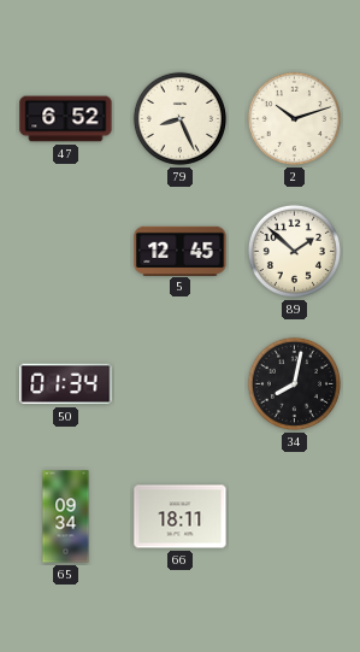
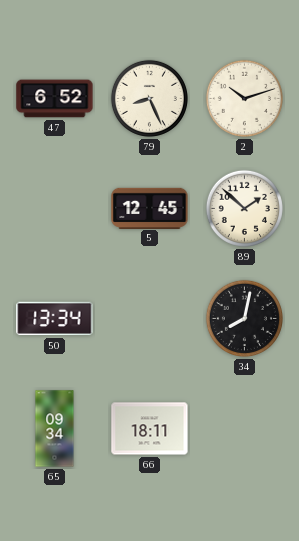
50: 01:34 -> 13:34
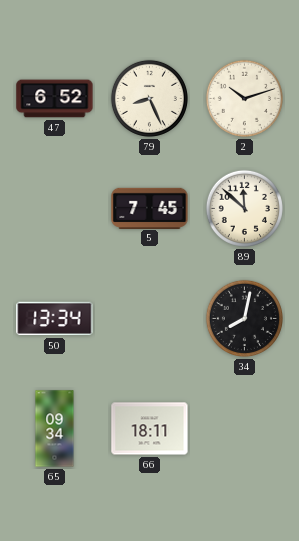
5: 12:45 -> 7:45
89: 1:52 -> 11:52
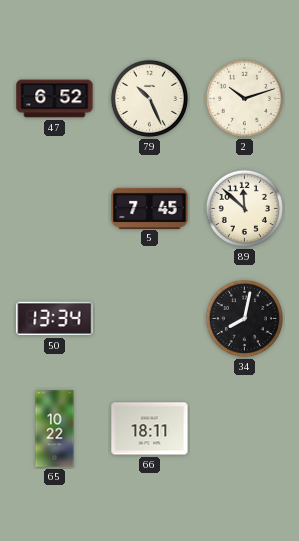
79: 8:26 -> 10:26
65: 09:34 -> 10:22
